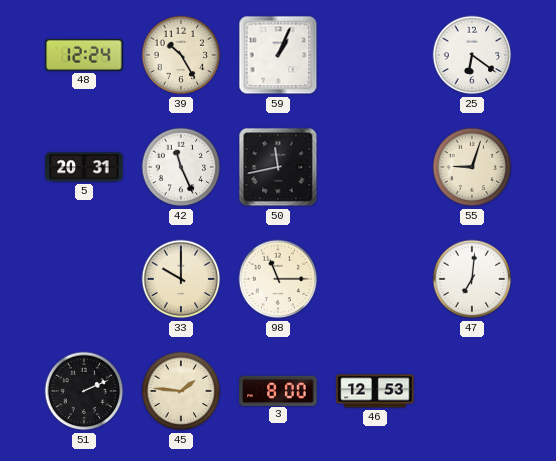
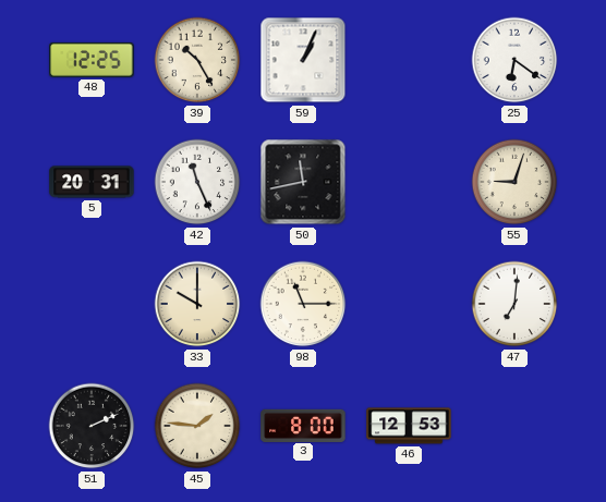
48: 12:24 -> 12:25
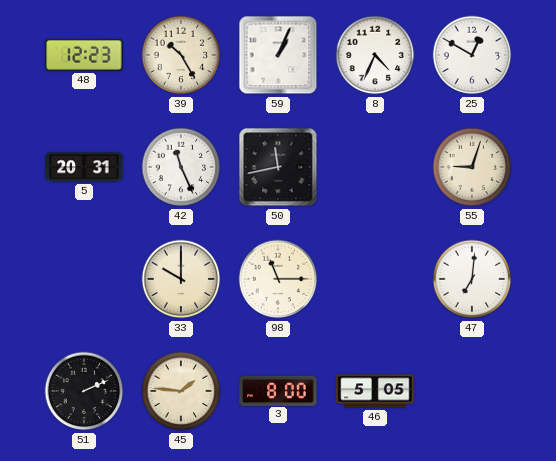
48: 12:25 -> 12:23
8: none -> 4:34
25: 6:21 -> 12:50
46: 12:53 -> 5:05
